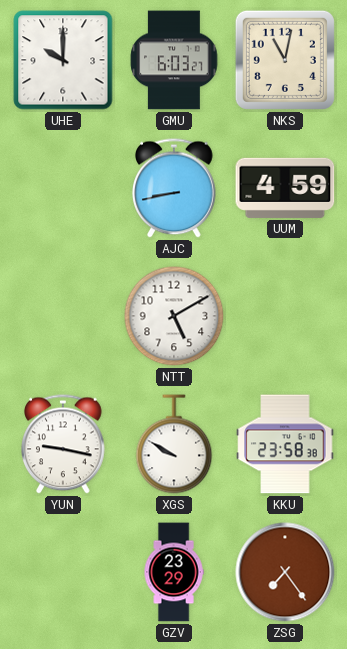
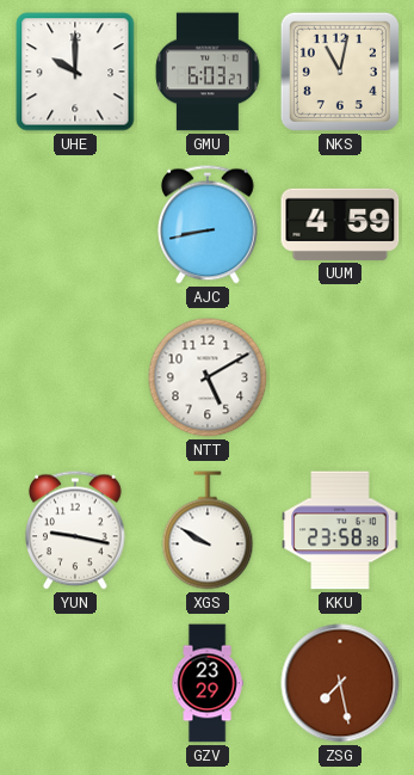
ZSG: 7:24 -> 7:28
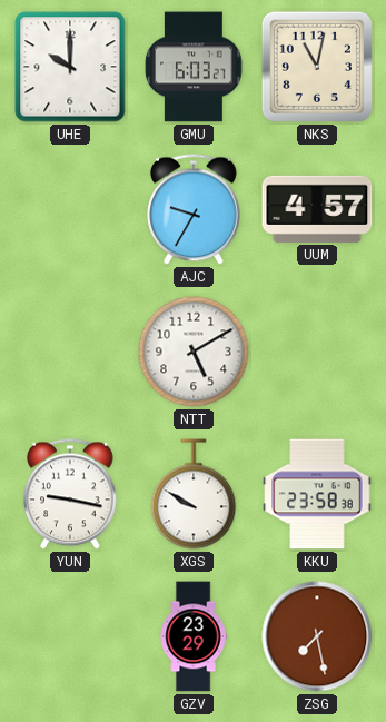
AJC: 8:43 -> 9:35
UUM: 4:59 -> 4:57
